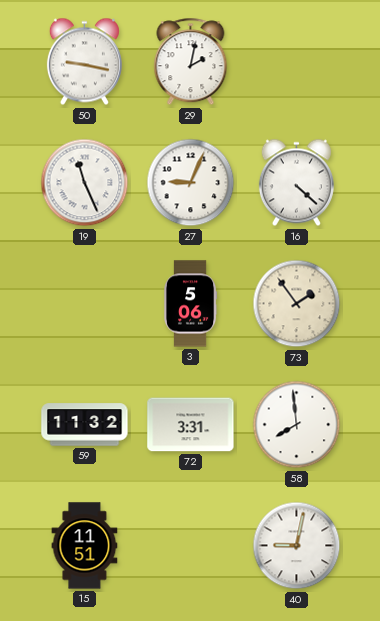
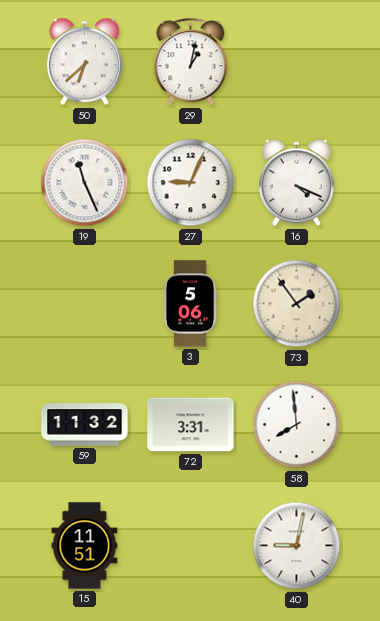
50: 9:17 -> 6:38
29: 2:02 -> 1:02
16: 4:22 -> 4:19
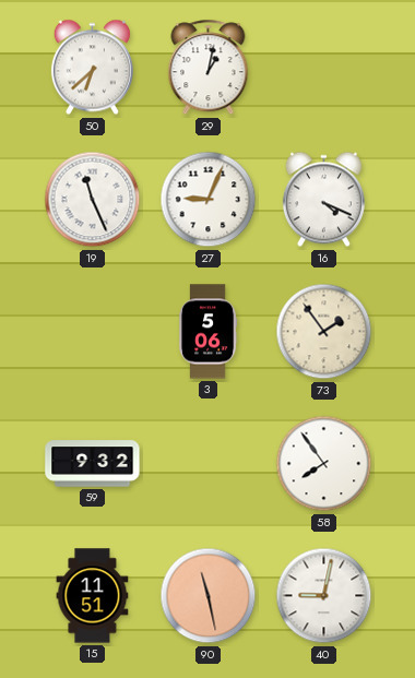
59: 11:32 -> 9:32
72: 3:31 -> none
58: 7:59 -> 7:54
90: none -> 11:28
